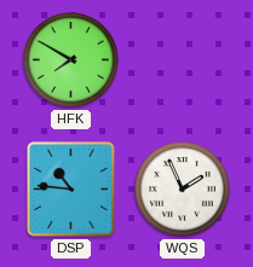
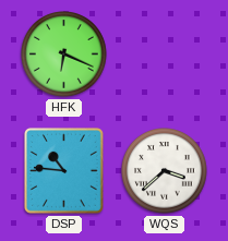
HFK: 7:50 -> 6:19
WQS: 1:56 -> 3:38
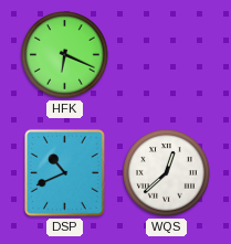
DSP: 10:46 -> 10:41
WQS: 3:38 -> 12:38
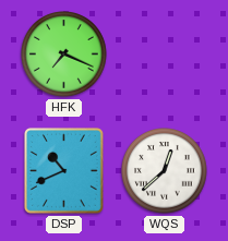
HFK: 6:19 -> 7:19
